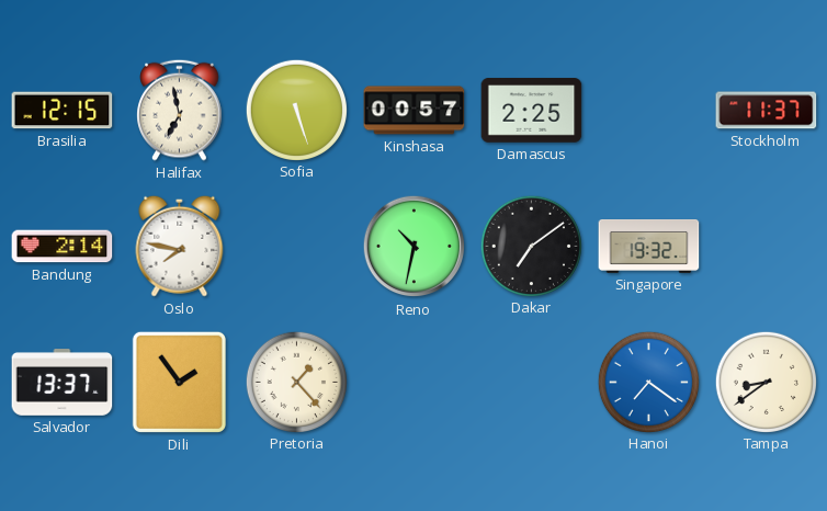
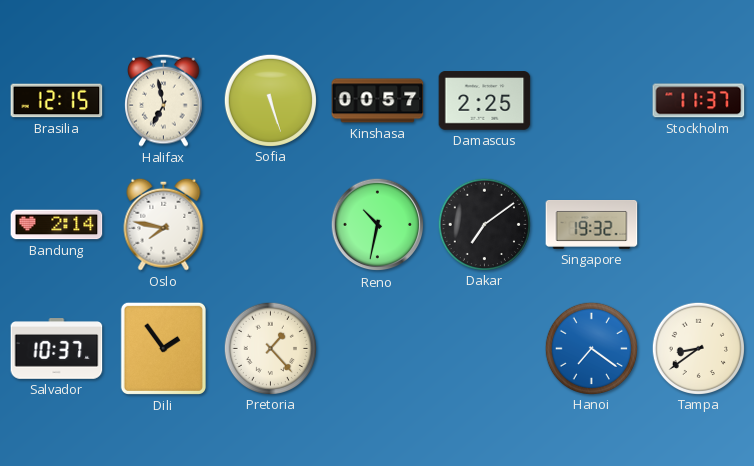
Salvador: 13:37 -> 10:37
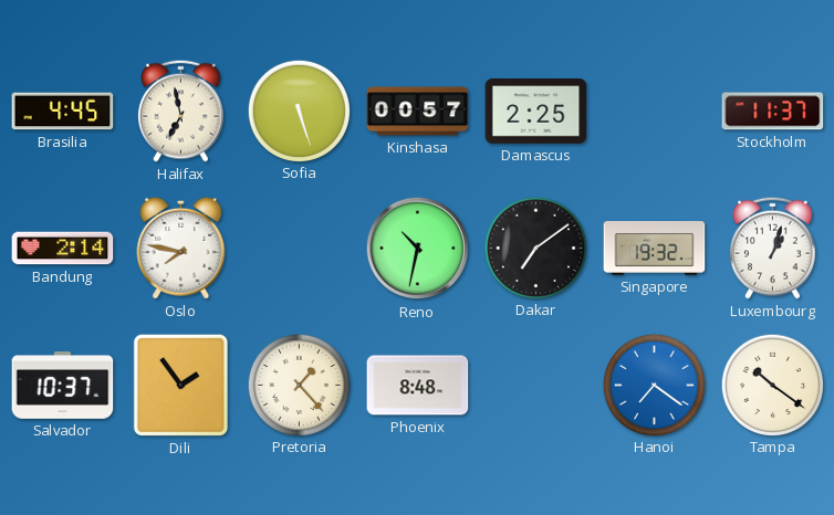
Brasilia: 12:15 -> 4:45
Luxembourg: none -> 1:03
Phoenix: none -> 8:48
Tampa: 8:39 -> 10:21
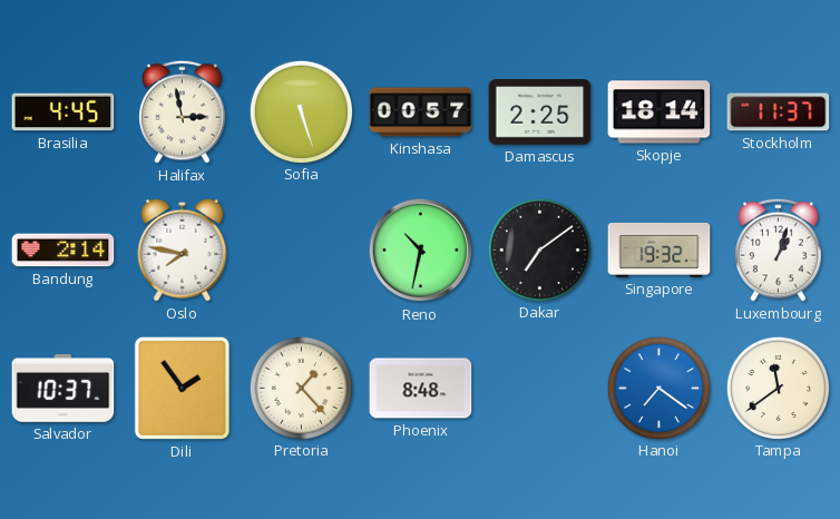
Halifax: 6:58 -> 2:58
Skopje: none -> 18:14
Tampa: 10:21 -> 11:39
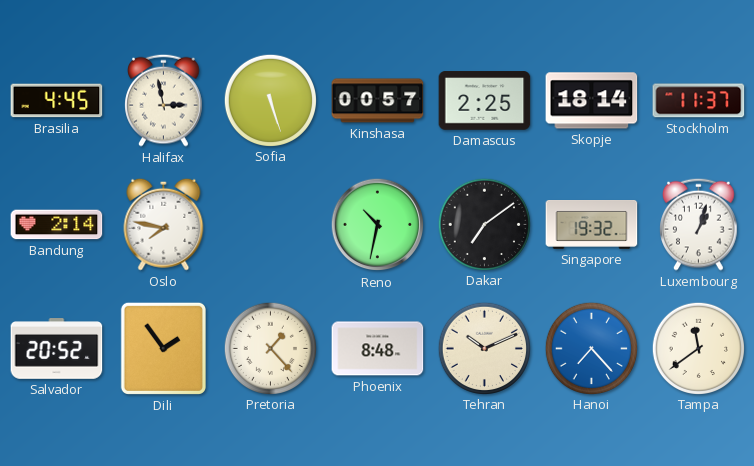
Salvador: 10:37 -> 20:52
Tehran: none -> 10:11
Hanoi: 7:21 -> 7:23
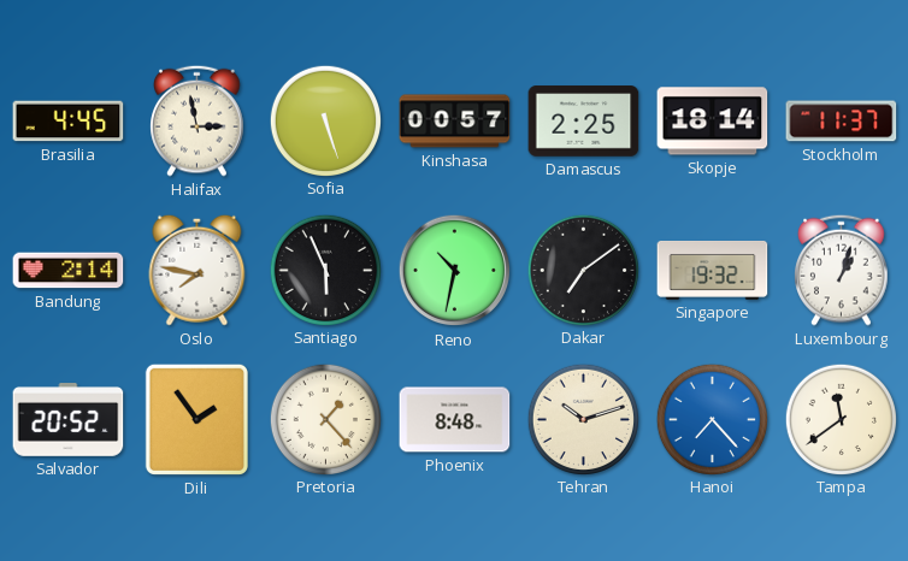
Santiago: none -> 5:56
Tehran: 10:11 -> 10:12
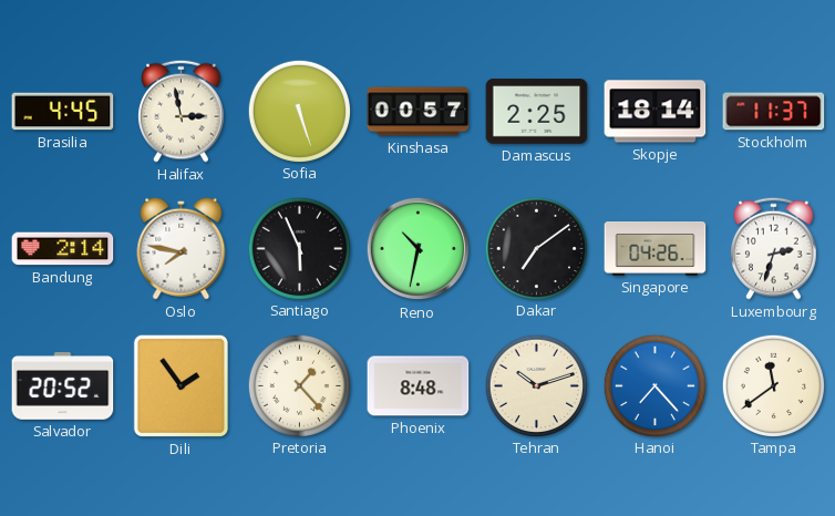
Singapore: 19:32 -> 04:26
Luxembourg: 1:03 -> 2:33
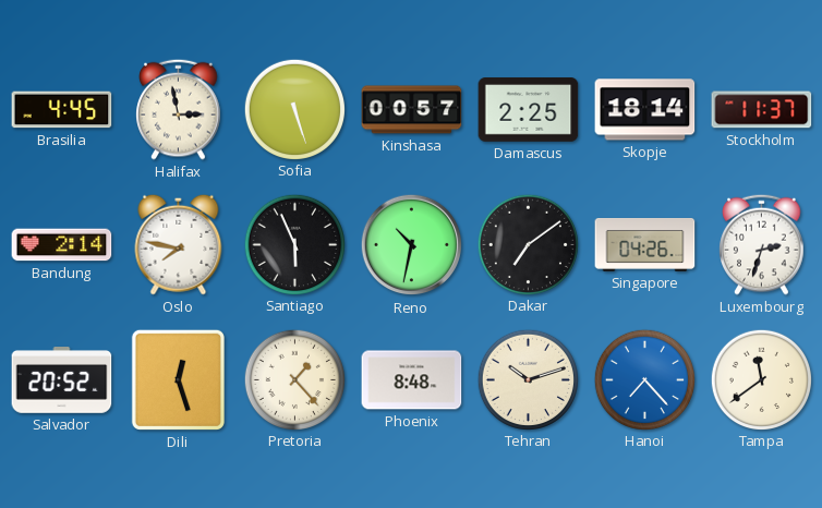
Dili: 1:54 -> 12:27
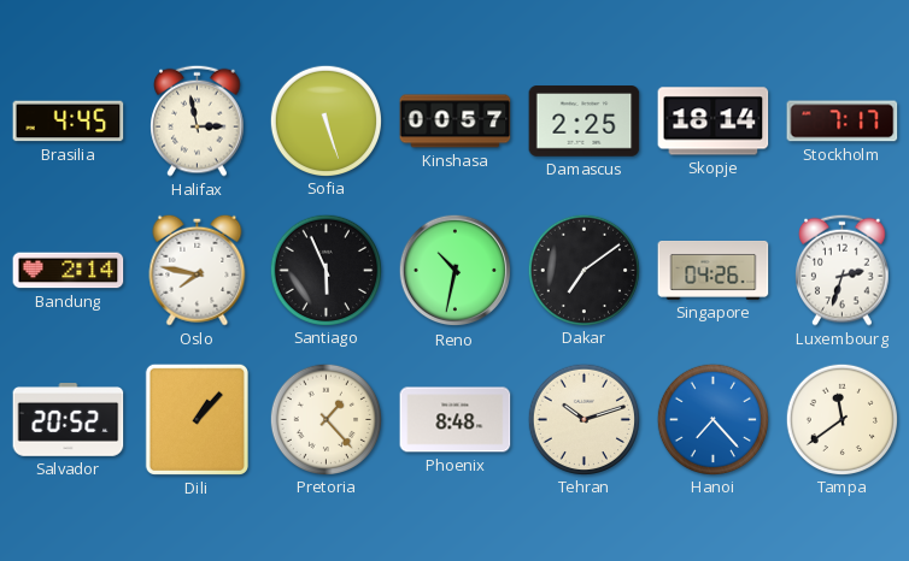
Stockholm: 11:37 -> 7:17
Dili: 12:27 -> 1:07
